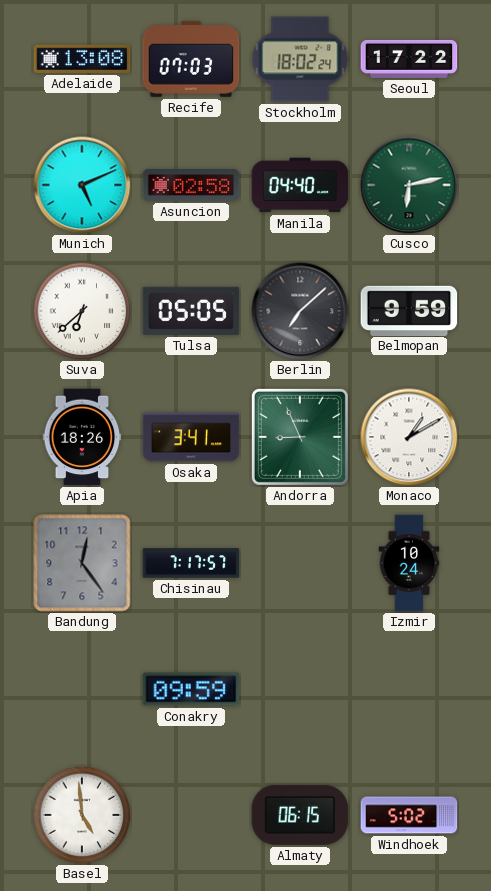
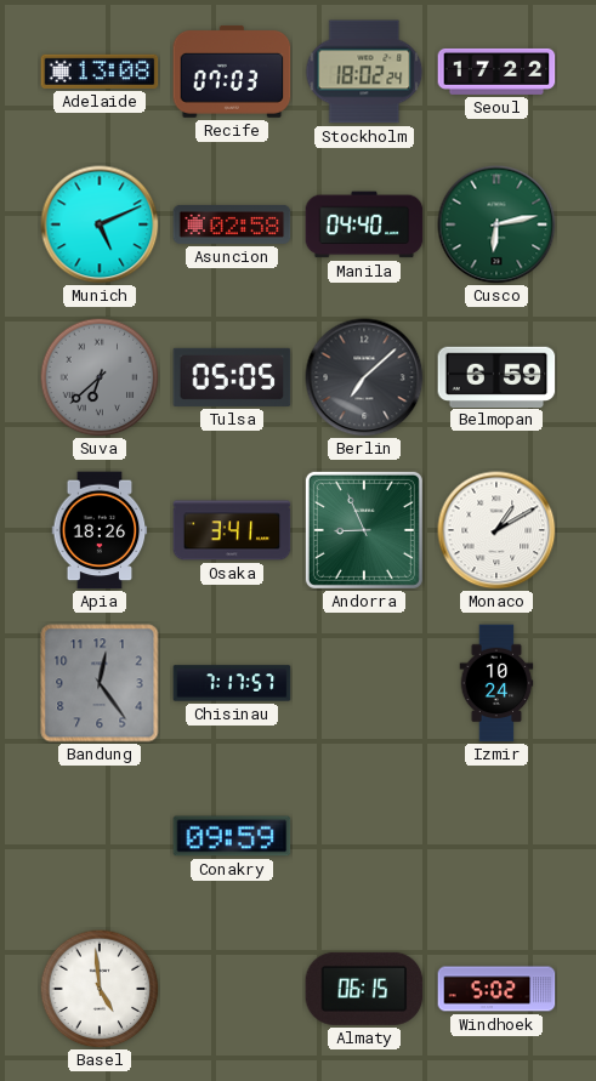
Suva dial: white -> grey
Belmopan: 9:59 -> 6:59
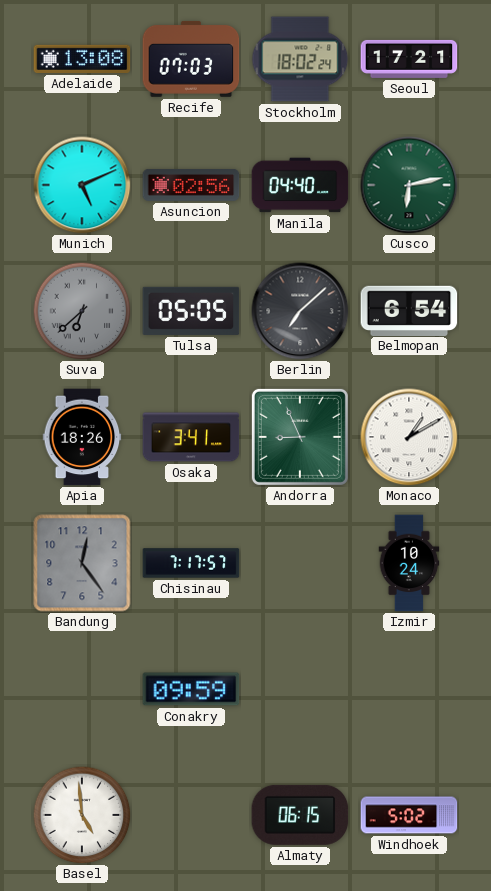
Seoul: 17:22 -> 17:21
Asuncion: 02:58 -> 02:56
Belmopan: 6:59 -> 6:54
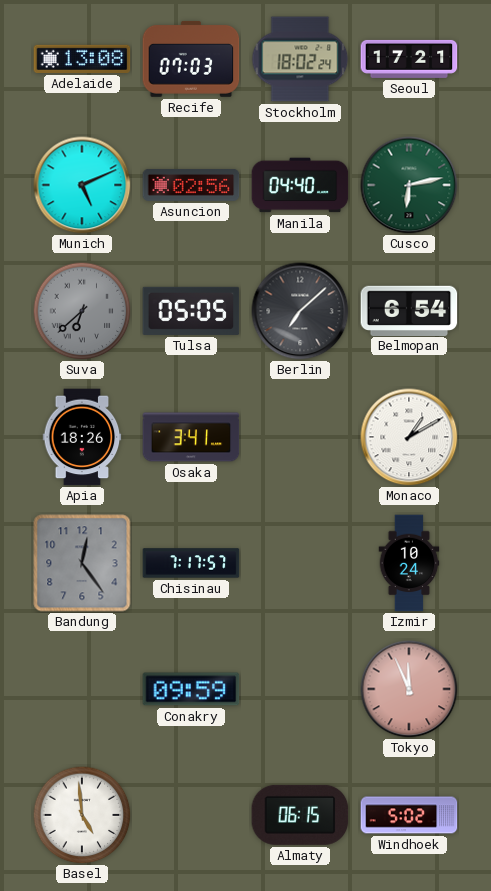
Andorra: 8:56 -> none
Tokyo: none -> 11:56
